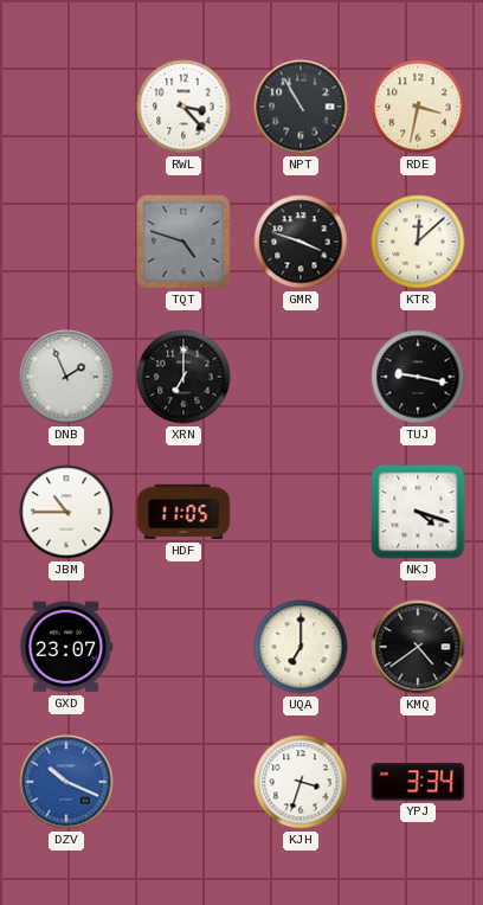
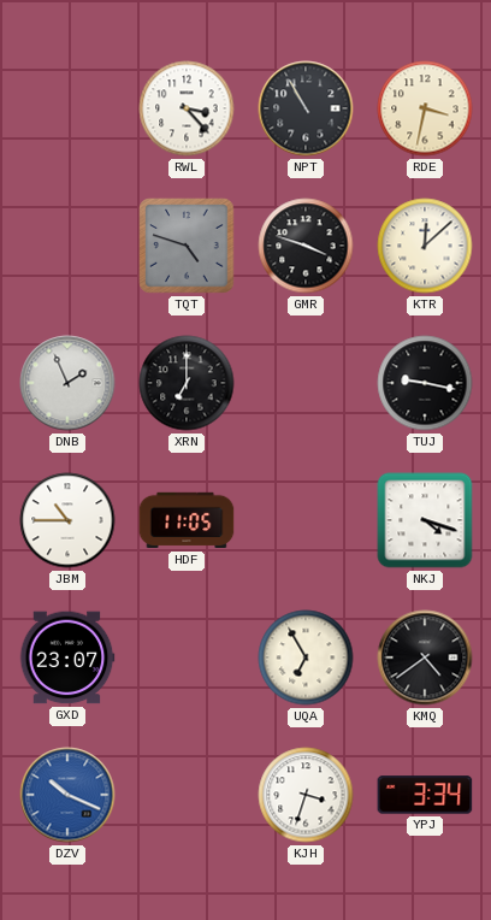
UQA: 7:00 -> 6:55
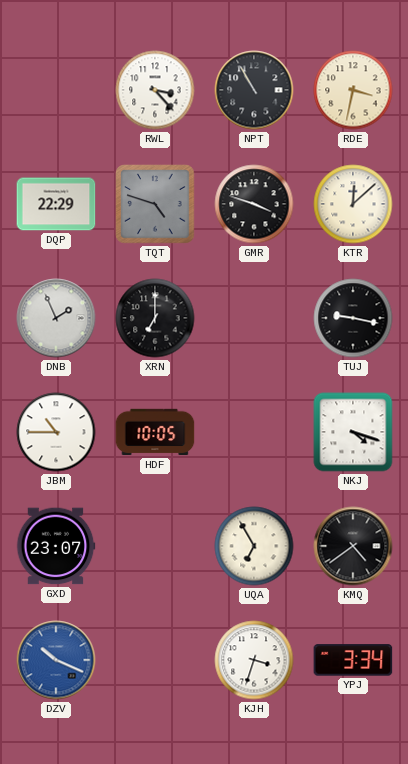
DQP: none -> 22:29
HDF: 11:05 -> 10:05
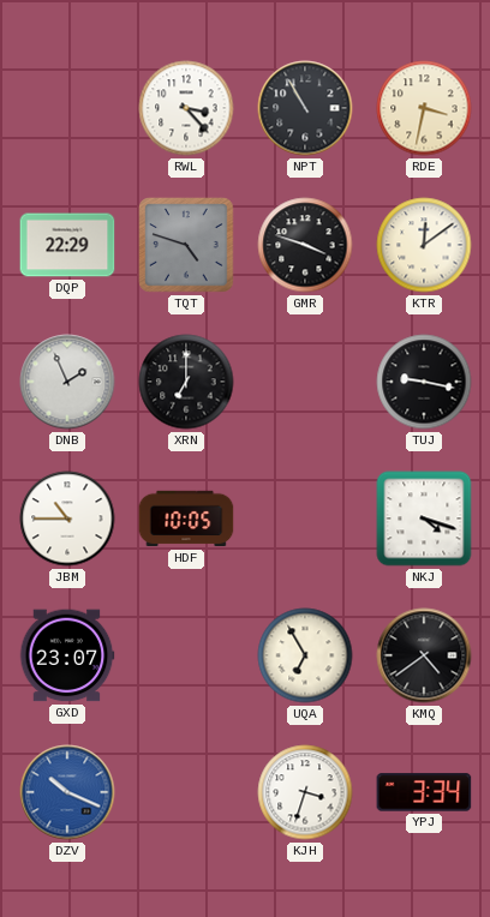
KTR: 12:08 -> 12:09
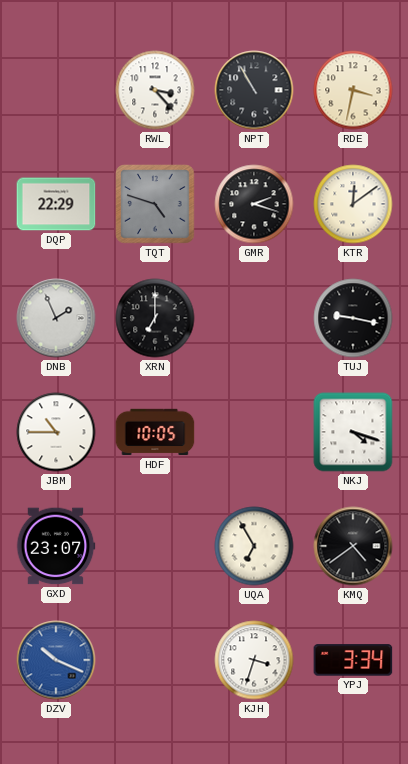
GMR: 3:48 -> 2:18
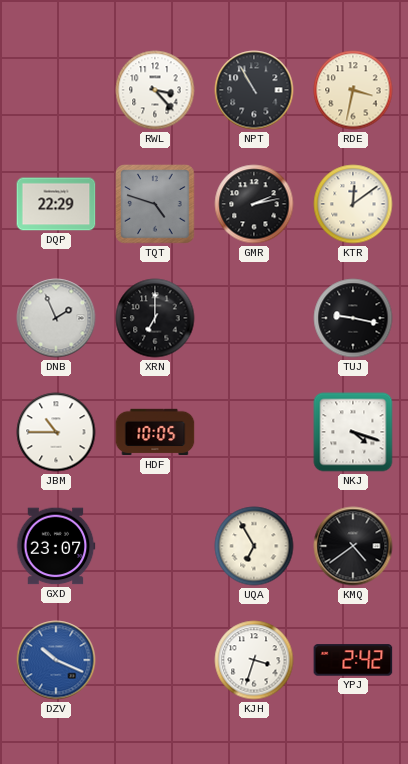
GMR: 2:18 -> 2:13
YPJ: 3:34 -> 2:42
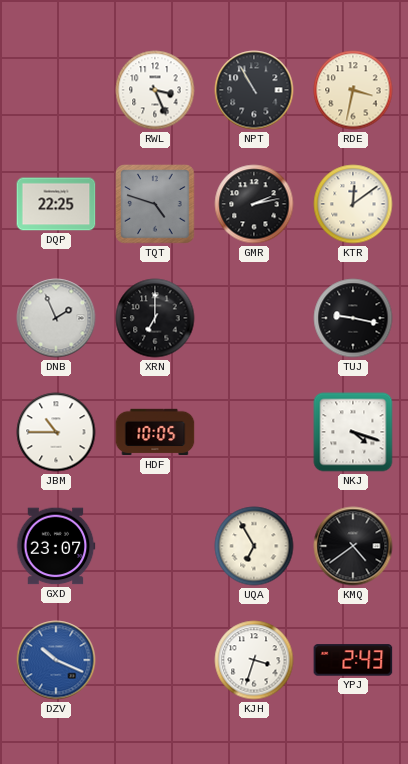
RWL: 3:23 -> 3:26
DQP: 22:29 -> 22:25
YPJ: 2:42 -> 2:43
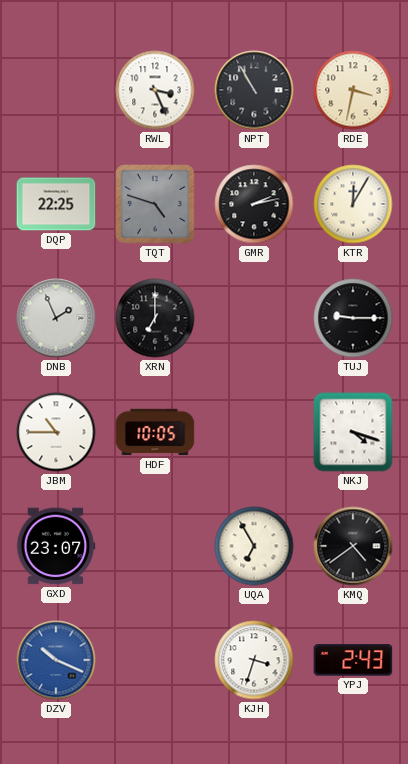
KTR: 12:09 -> 12:05
TUJ: 9:17 -> 9:15
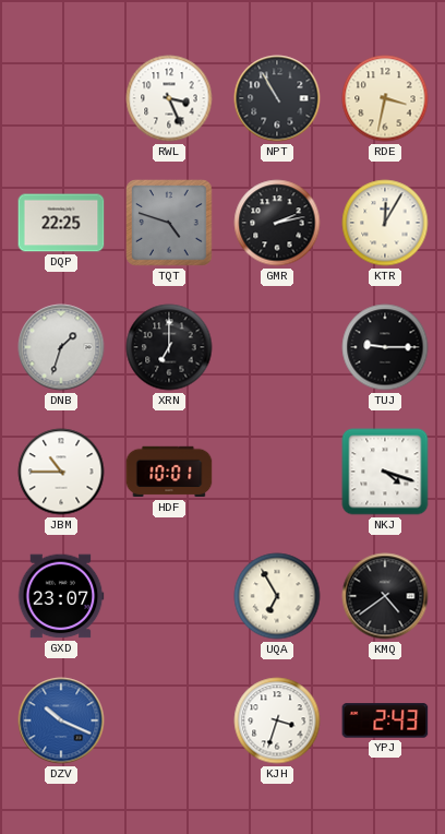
DNB: 1:56 -> 1:33
HDF: 10:05 -> 10:01
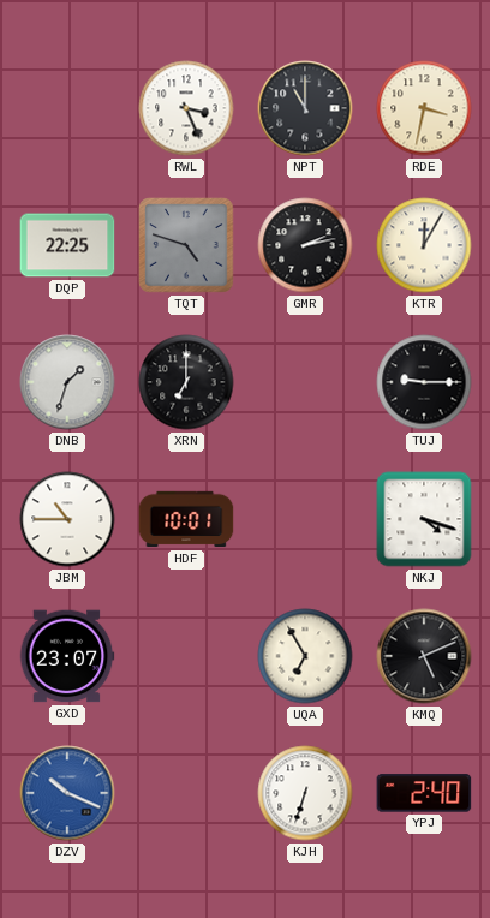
NPT: 10:55 -> 11:00
KMQ: 4:39 -> 5:11
KJH: 3:33 -> 6:33
YPJ: 2:43 -> 2:40
